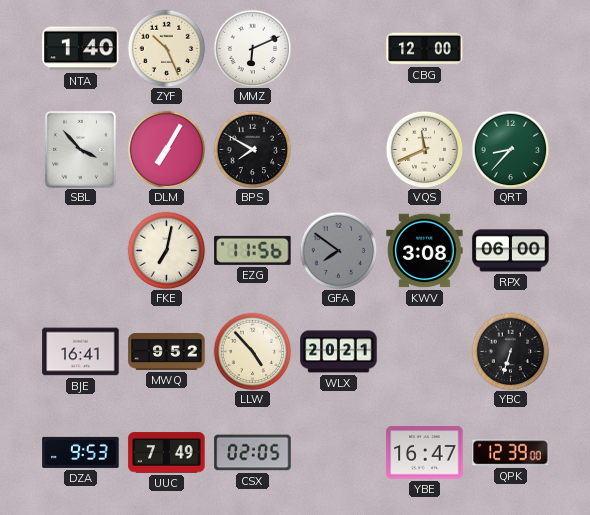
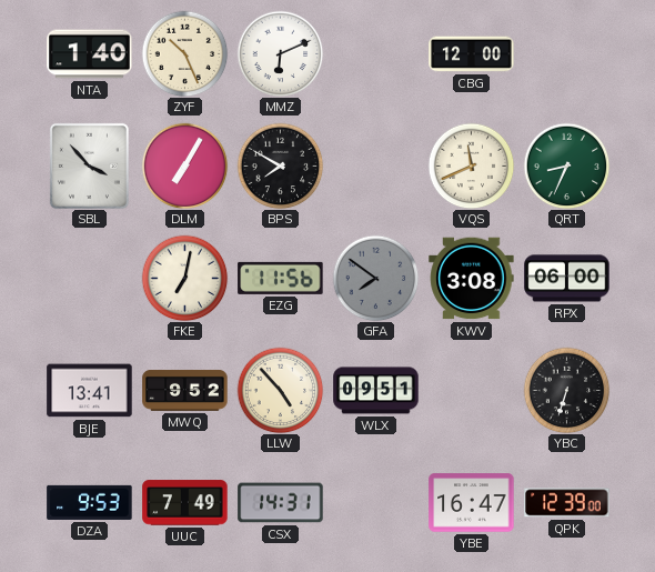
QRT: 8:37 -> 8:34
BJE: 16:41 -> 13:41
WLX: 20:21 -> 09:51
CSX: 02:05 -> 14:31
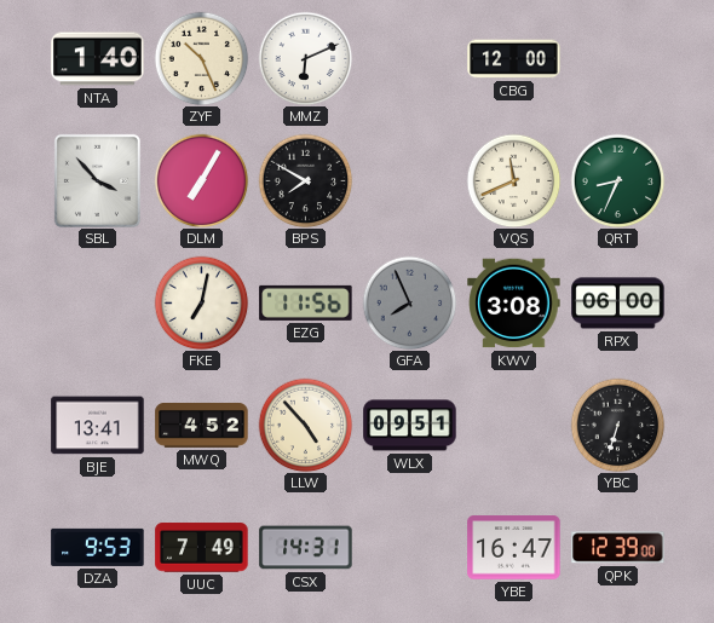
GFA: 7:51 -> 7:56
MWQ: 9:52 -> 4:52
